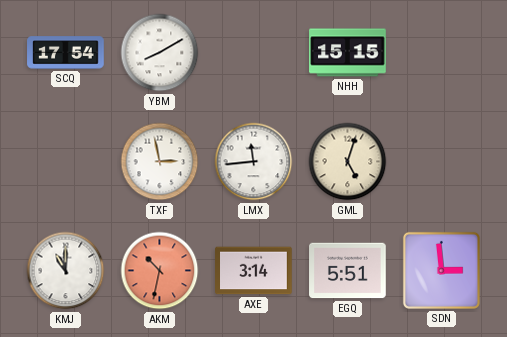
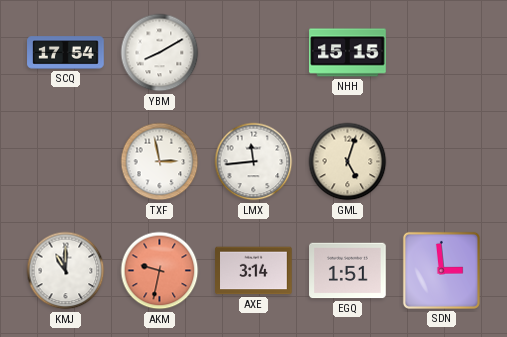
AKM: 10:32 -> 9:32
EGQ: 5:51 -> 1:51
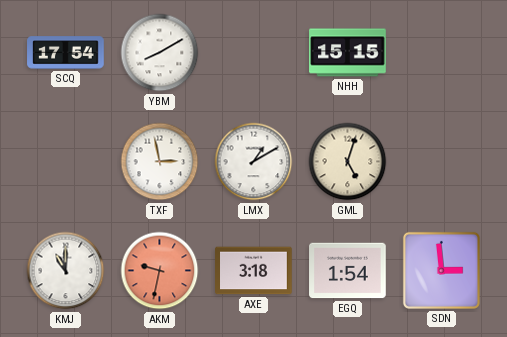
LMX: 11:44 -> 1:10
AXE: 3:14 -> 3:18
EGQ: 1:51 -> 1:54
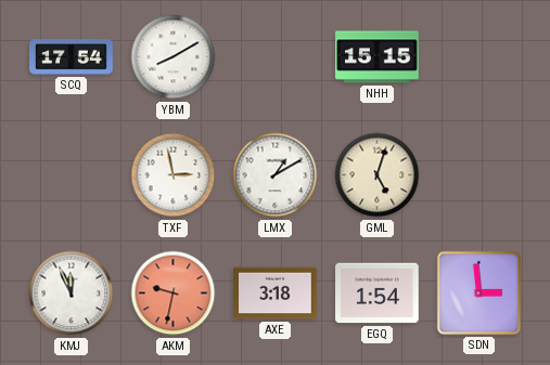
KMJ: 11:00 -> 11:56
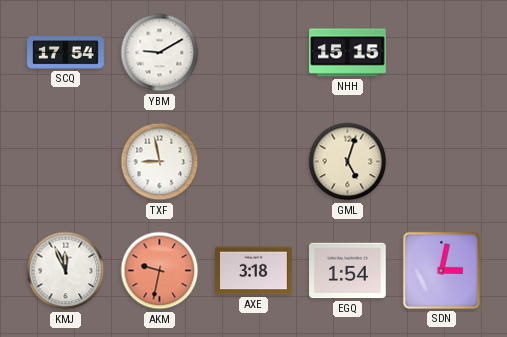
YBM: 8:10 -> 9:10
TXF: 2:58 -> 8:58
LMX: 1:10 -> none
SDN: 2:59 -> 3:02
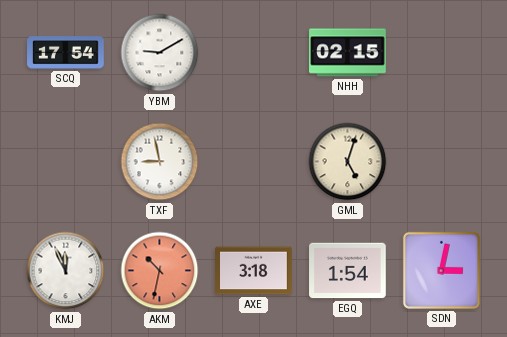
NHH: 15:15 -> 02:15
AKM: 9:32 -> 10:32
